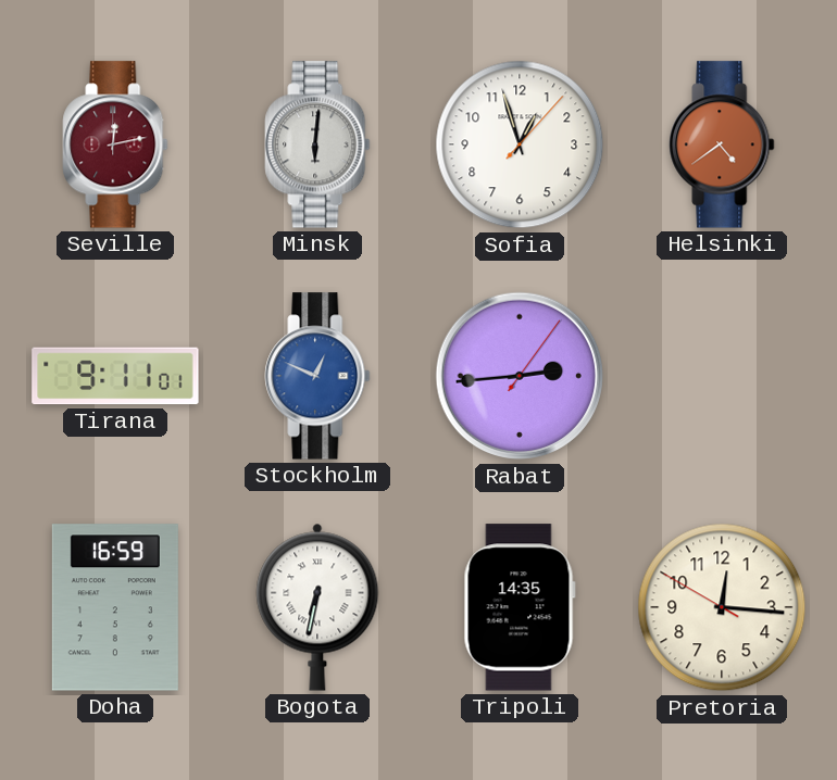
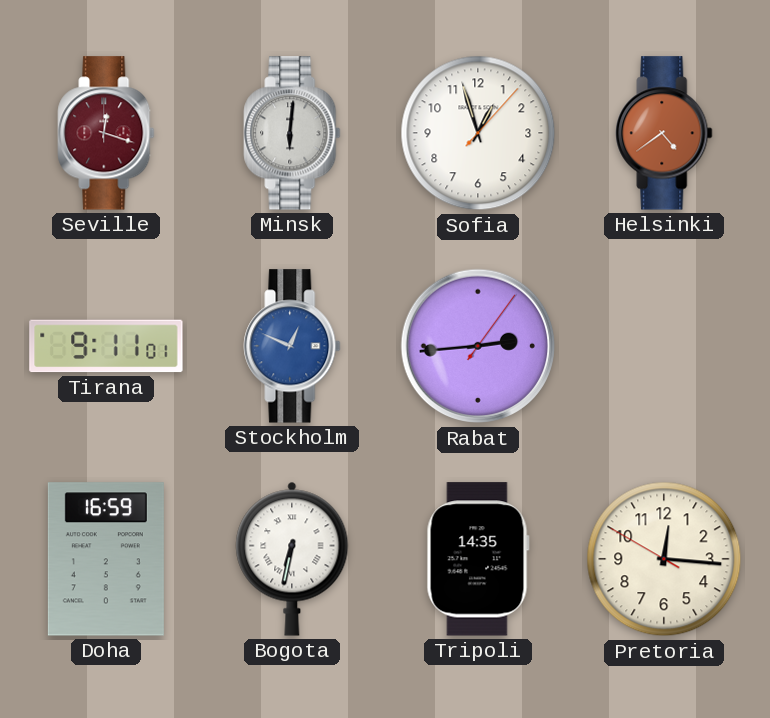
Seville: 12:13 -> 12:18
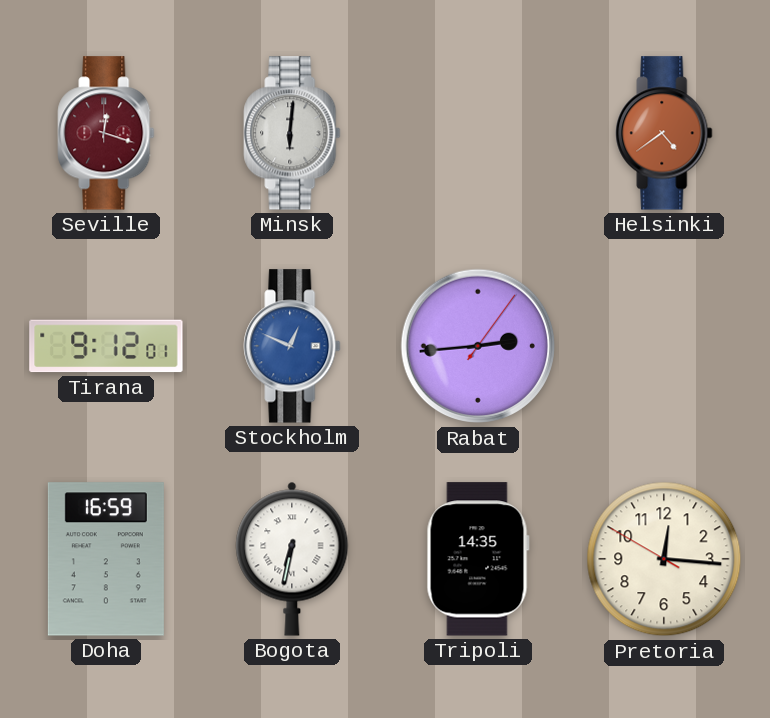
Sofia: 12:57 -> none
Tirana: 9:11 -> 9:12
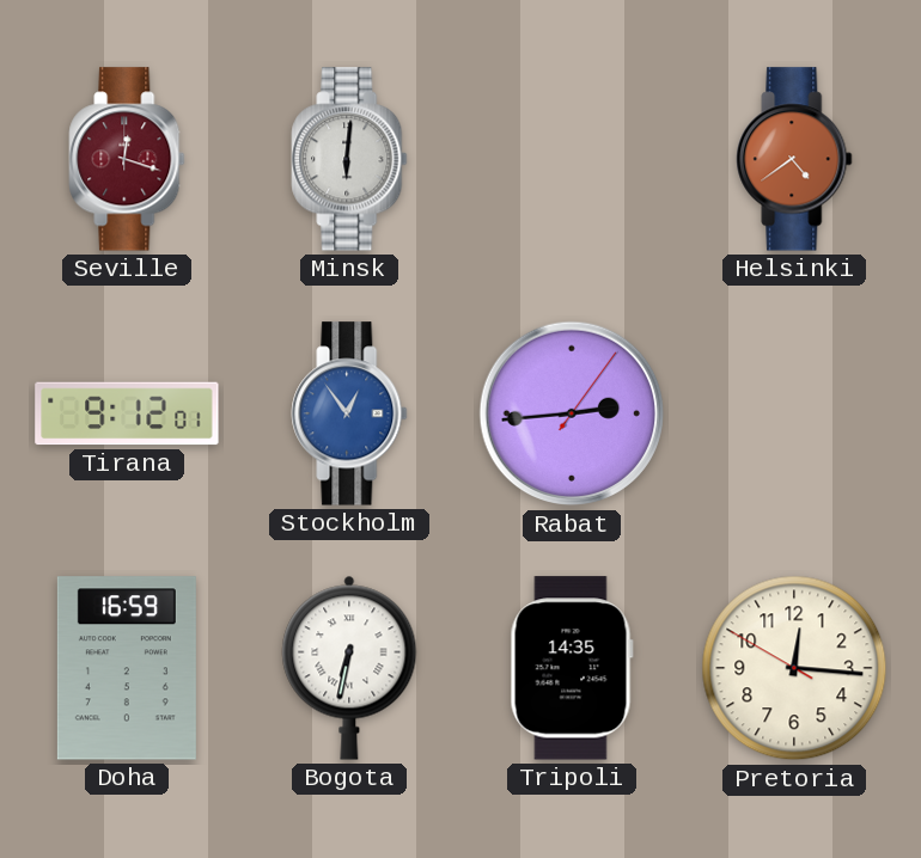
Stockholm: 12:49 -> 12:54
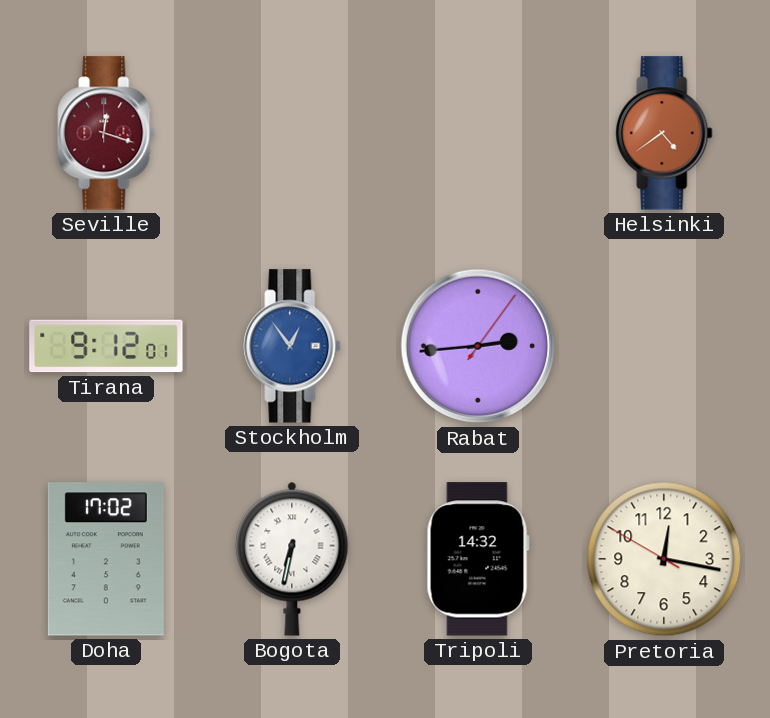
Minsk: 6:01 -> none
Doha: 16:59 -> 17:02
Tripoli: 14:35 -> 14:32
Pretoria: 12:15 -> 12:16
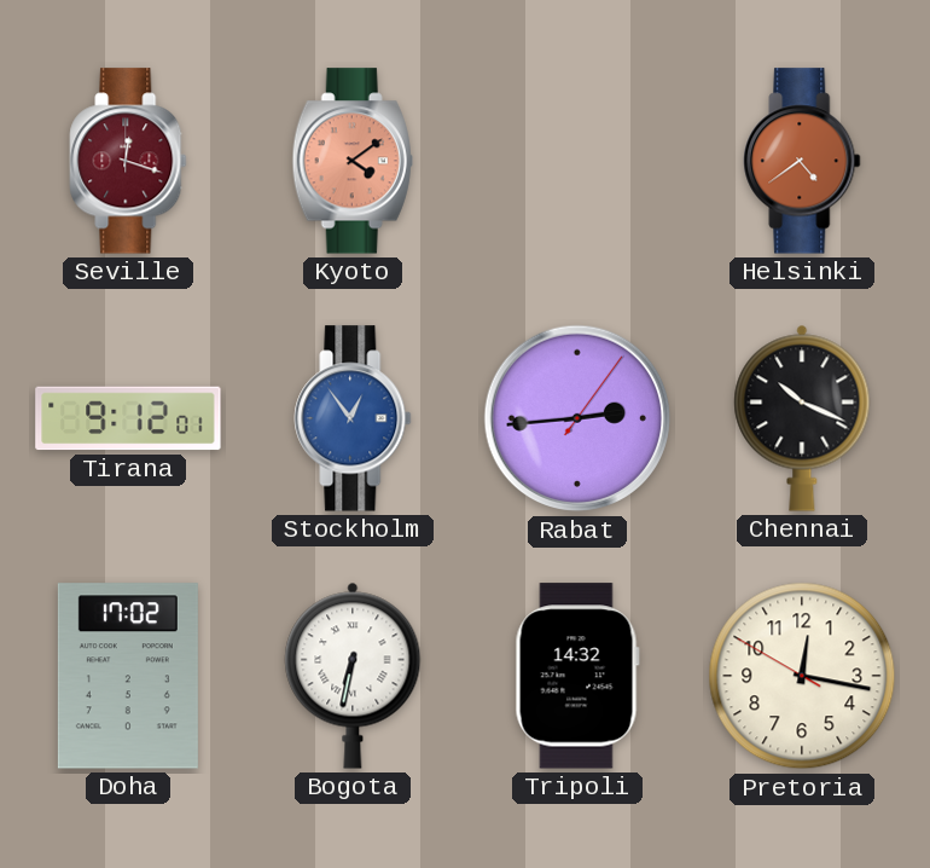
Kyoto: none -> 4:09
Chennai: none -> 10:19
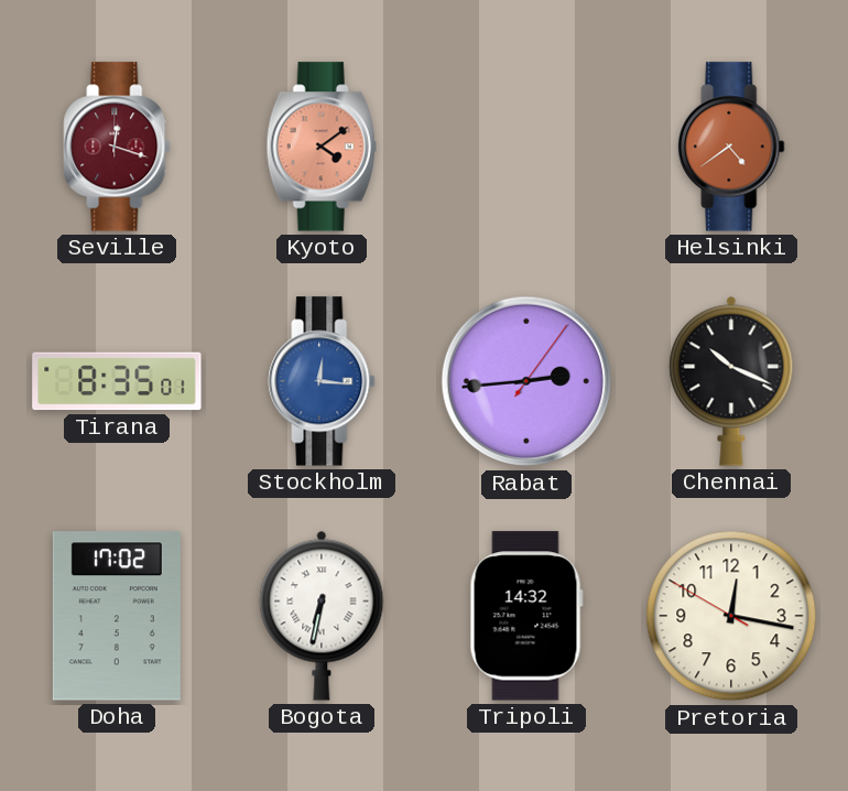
Tirana: 9:12 -> 8:35
Stockholm: 12:54 -> 12:16
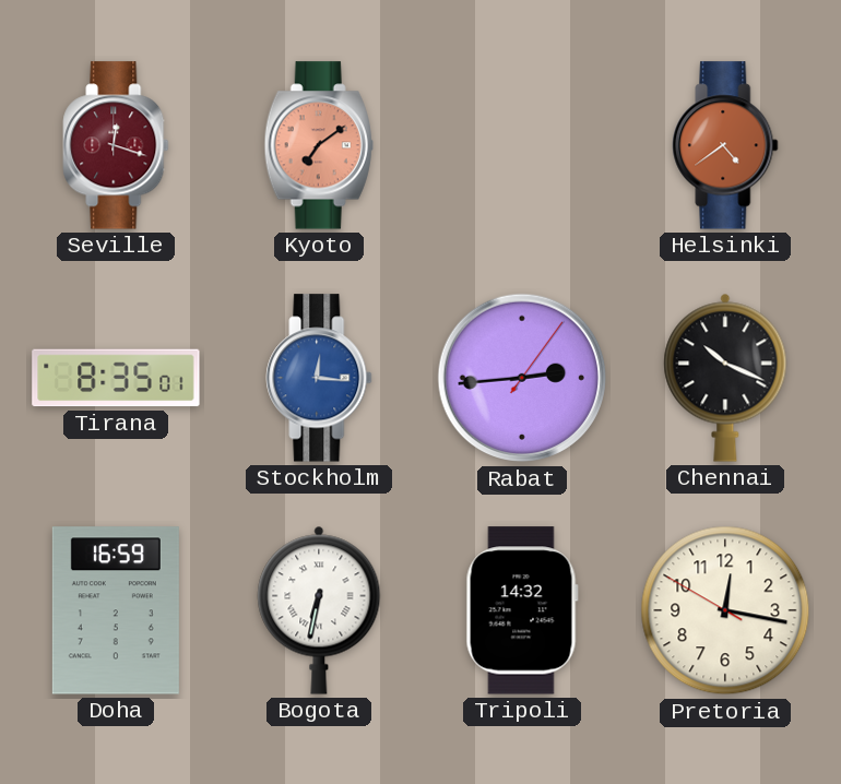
Kyoto: 4:09 -> 7:09
Doha: 17:02 -> 16:59
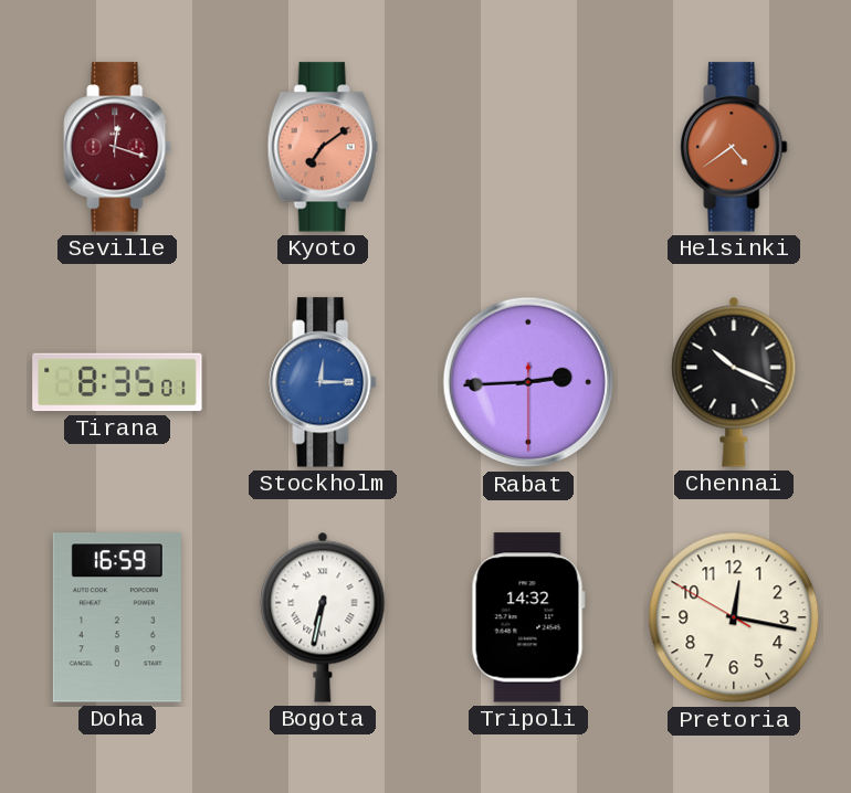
Stockholm: 12:16 -> 12:15
Rabat: 2:44:06 -> 2:44:30
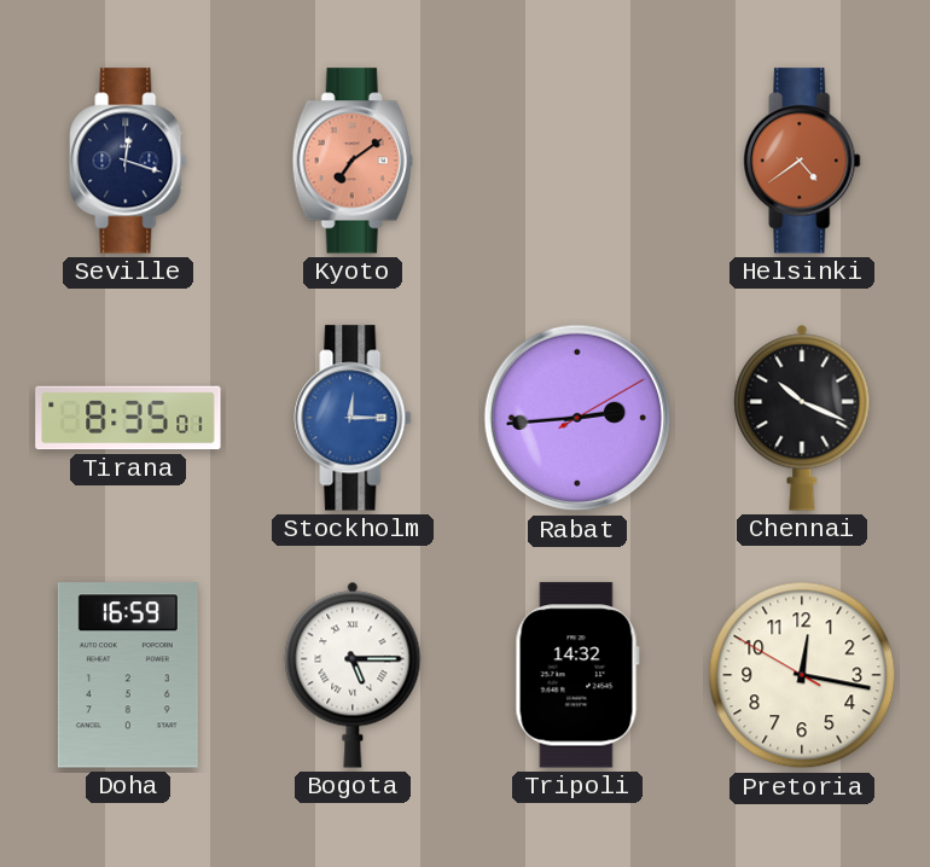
Seville dial: burgundy -> navy
Rabat: 2:44:30 -> 2:44:10
Bogota: 6:32 -> 5:15
